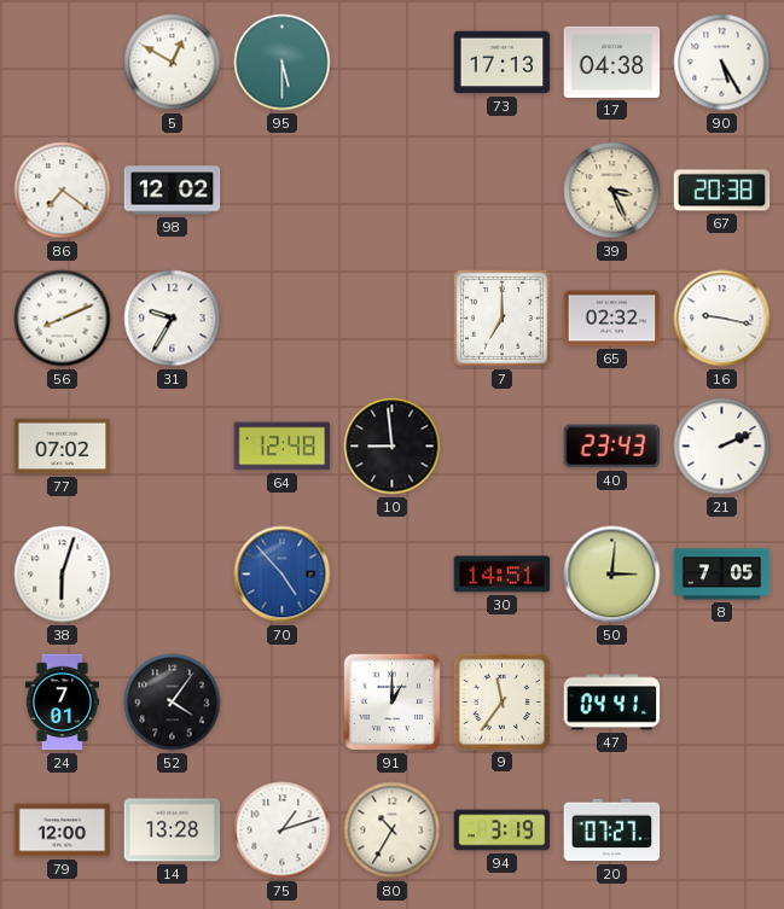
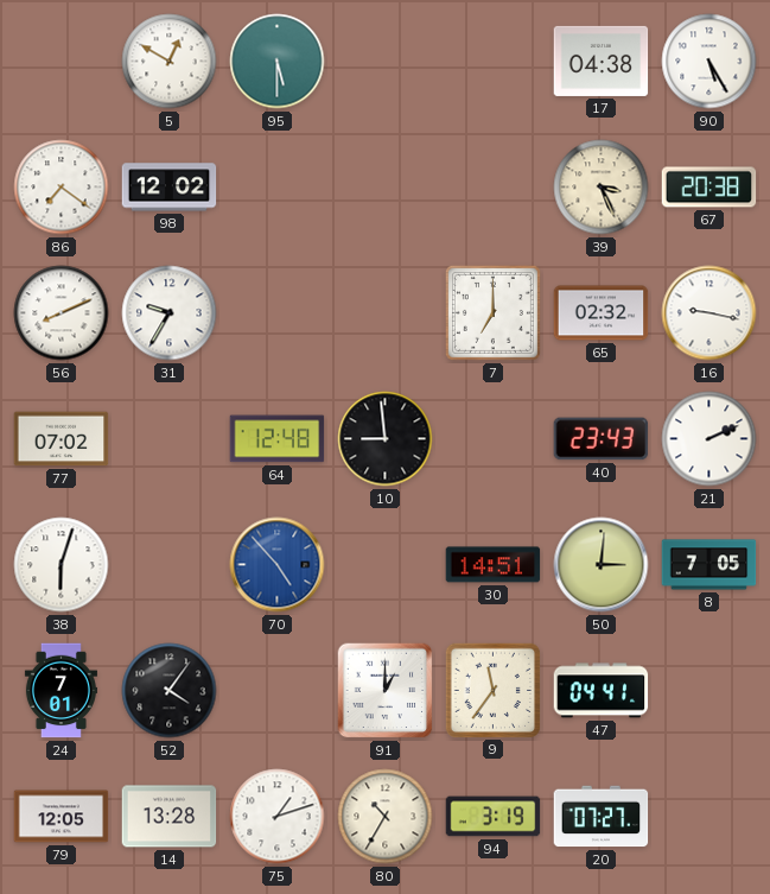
73: 17:13 -> none
79: 12:00 -> 12:05
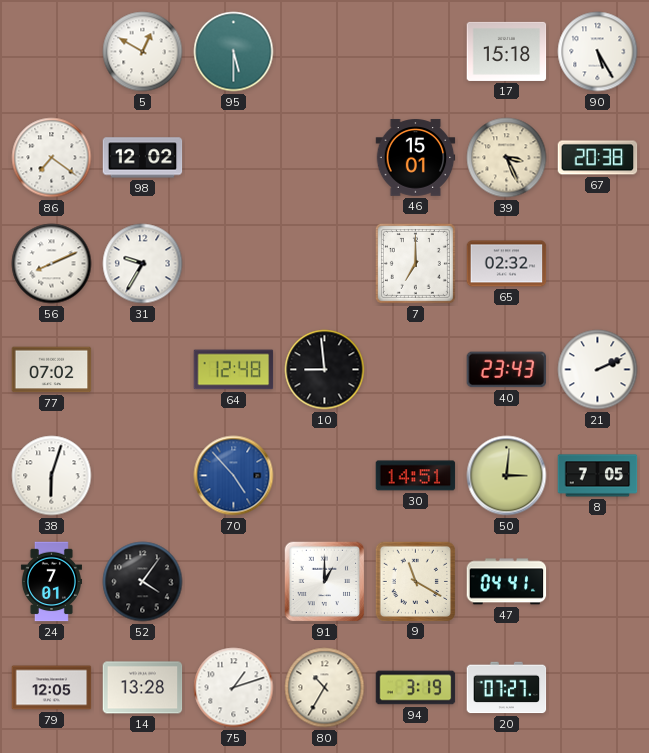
17: 04:38 -> 15:18
46: none -> 15:01
16: 9:17 -> none
9: 11:36 -> 11:20
